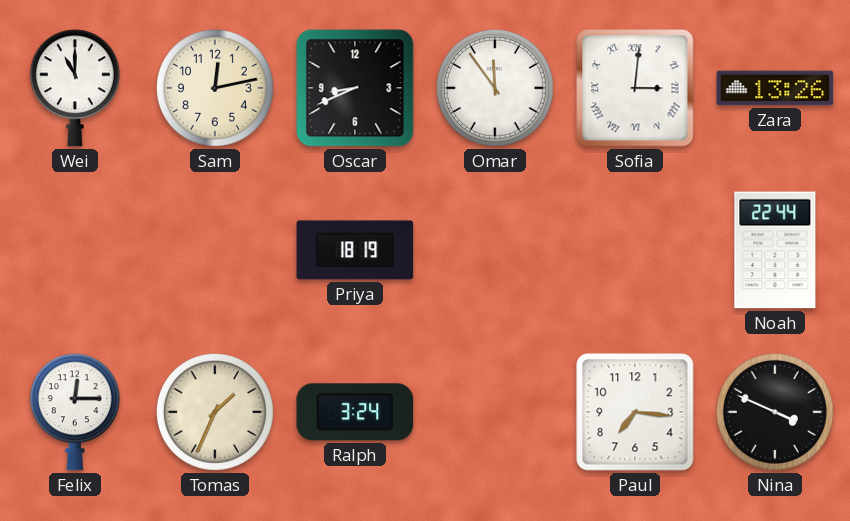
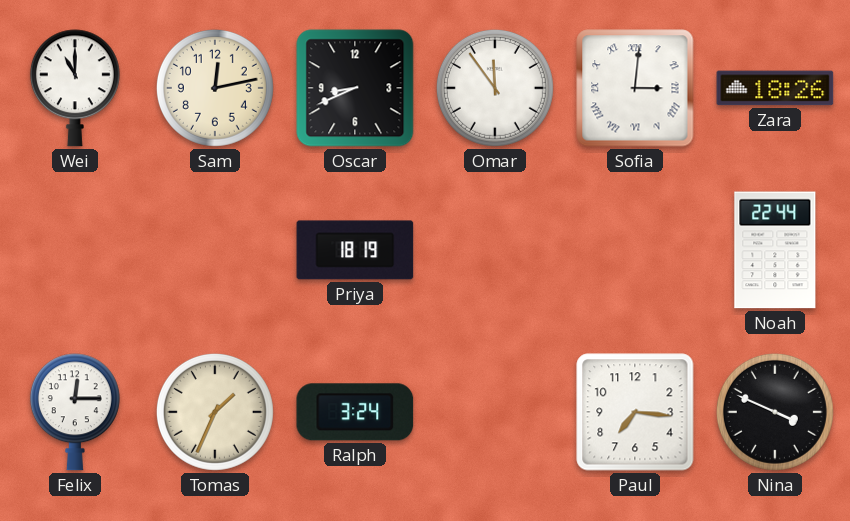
Zara: 13:26 -> 18:26
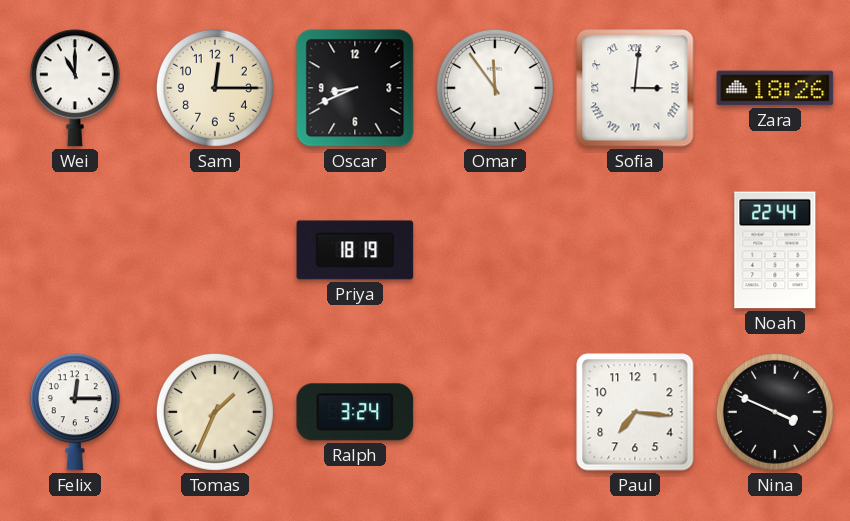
Sam: 12:13 -> 12:15
